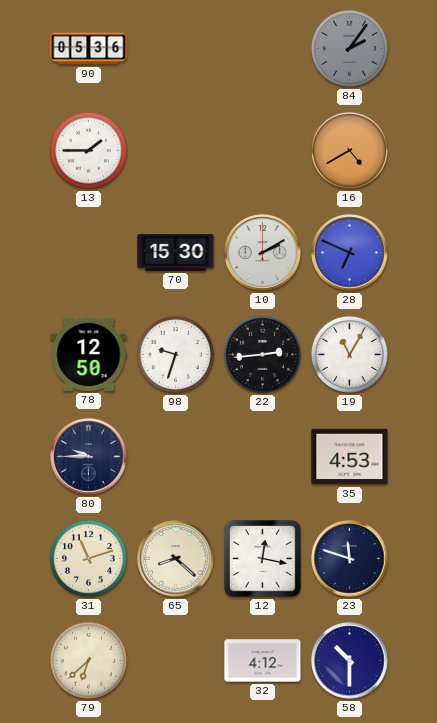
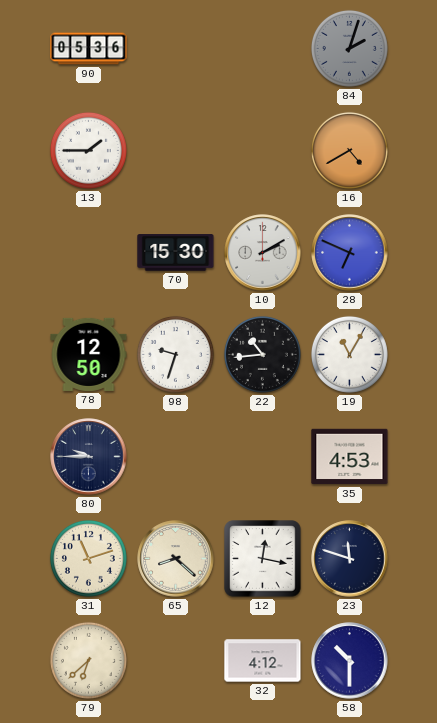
84: 2:06 -> 2:03
22: 2:44 -> 10:44
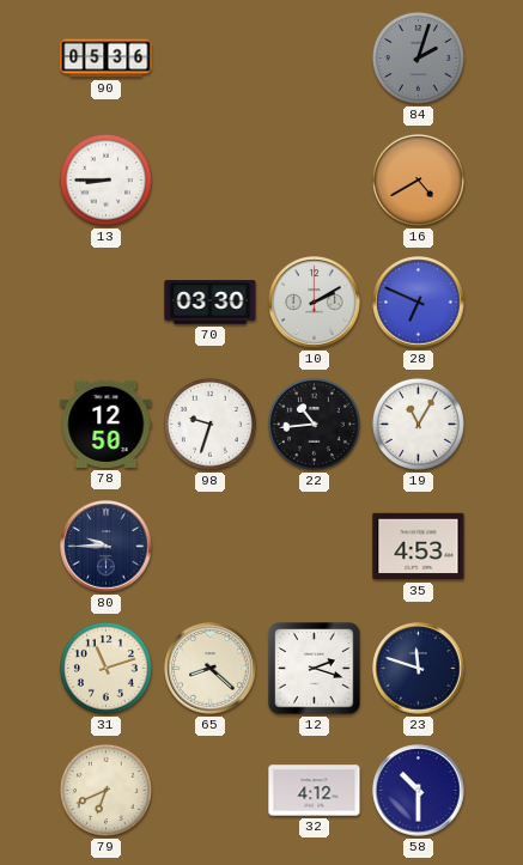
13: 1:45 -> 8:45
70: 15:30 -> 03:30
12: 12:17 -> 2:18
79: 6:38 -> 6:41
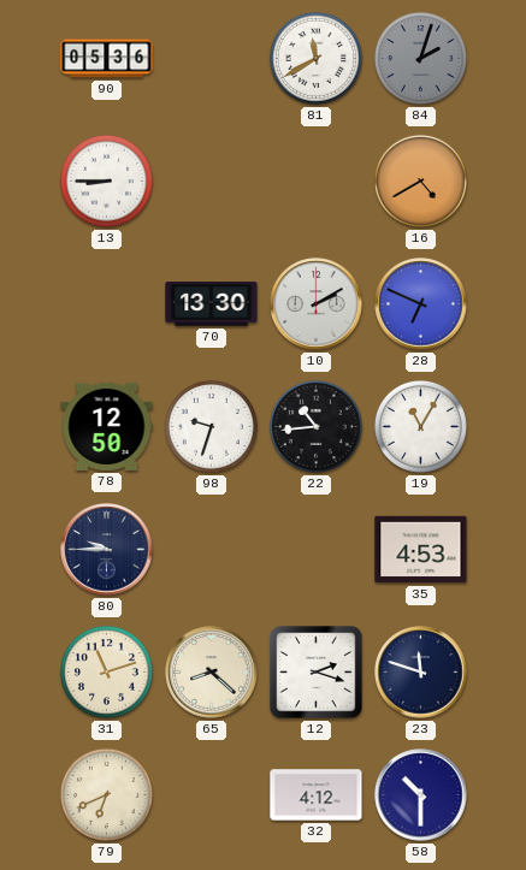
81: none -> 11:40
70: 03:30 -> 13:30
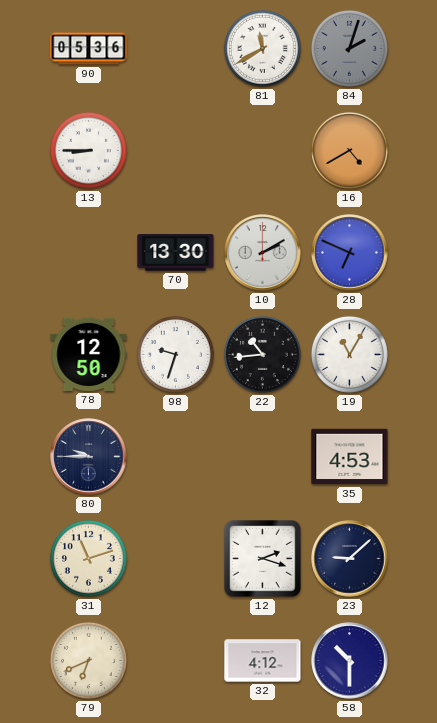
65: 8:22 -> none
23: 11:48 -> 9:08
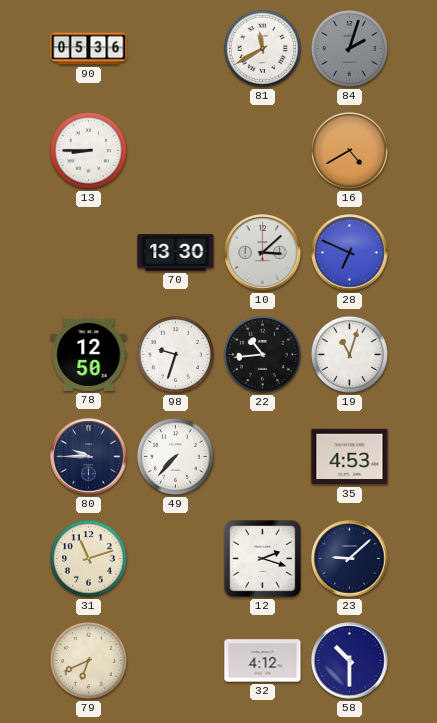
10: 2:10 -> 3:08
19: 11:05 -> 11:03
49: none -> 7:37
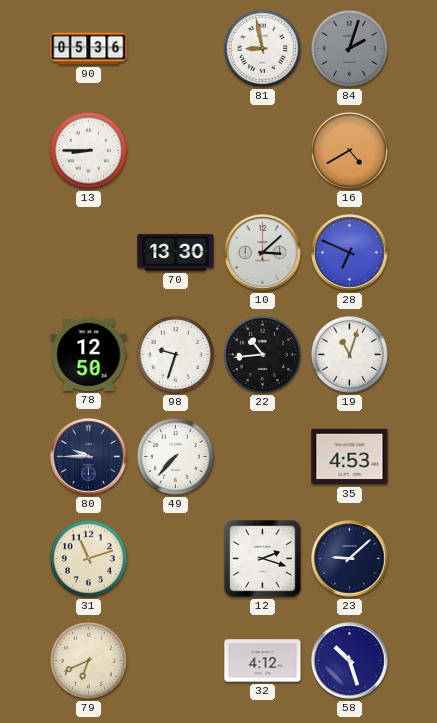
81: 11:40 -> 8:58
58: 10:30 -> 10:27
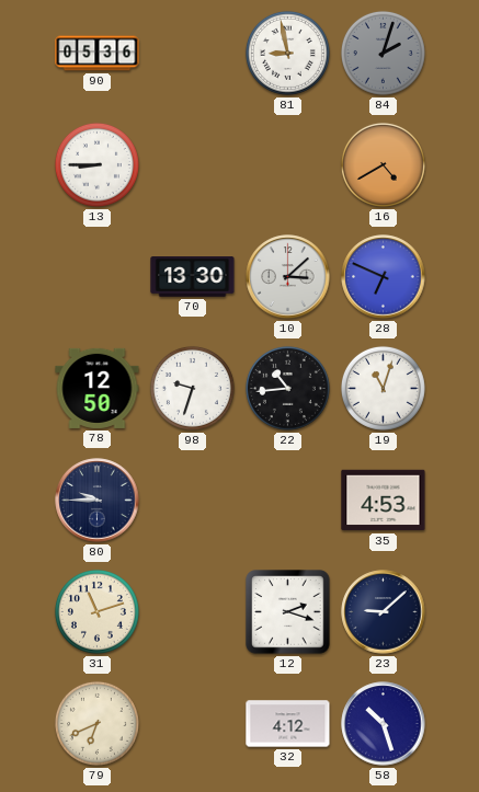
49: 7:37 -> none
